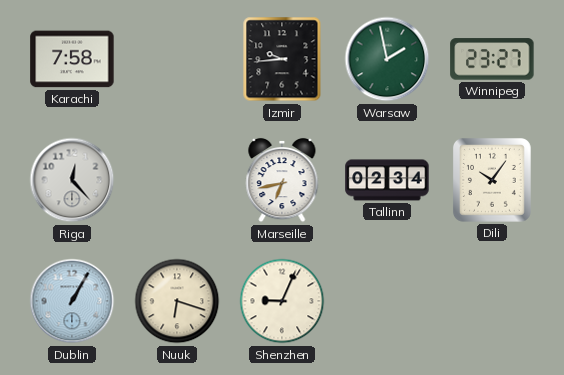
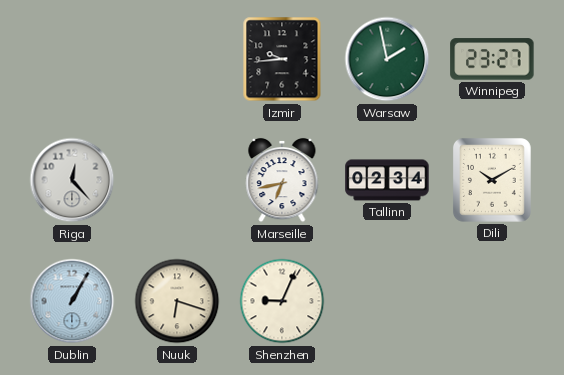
Karachi: 7:58 -> none
Dili: 10:06 -> 10:10
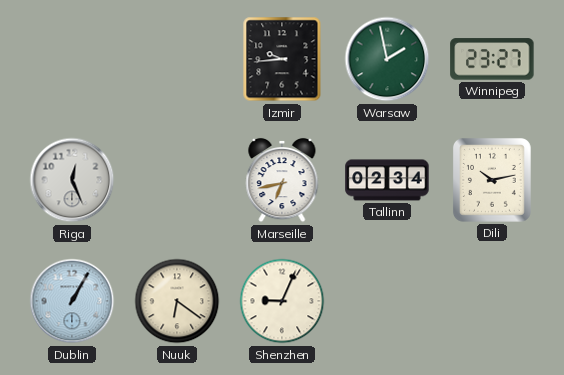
Riga: 12:23 -> 12:26
Dili: 10:10 -> 10:13
Nuuk: 6:18 -> 6:21
